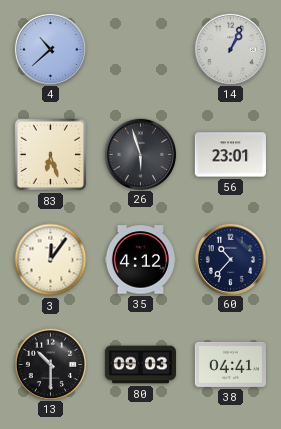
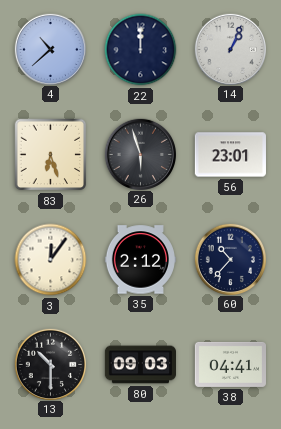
22: none -> 12:00
35: 4:12 -> 2:12
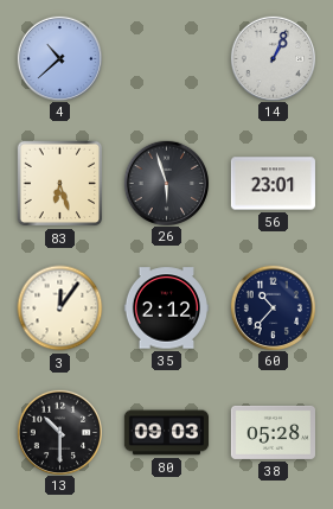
22: 12:00 -> none
38: 04:41 -> 05:28
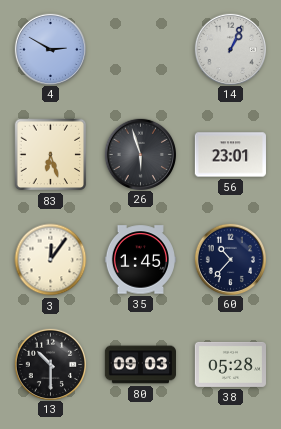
4: 10:38 -> 2:50
35: 2:12 -> 1:45
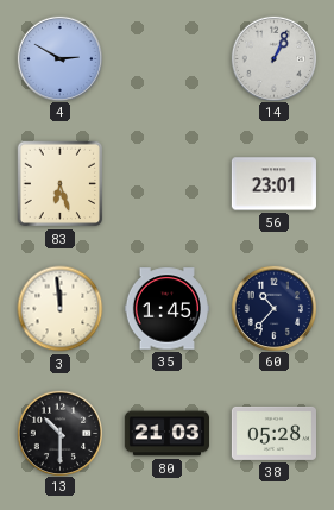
26: 5:57 -> none
3: 12:06 -> 11:59
80: 09:03 -> 21:03
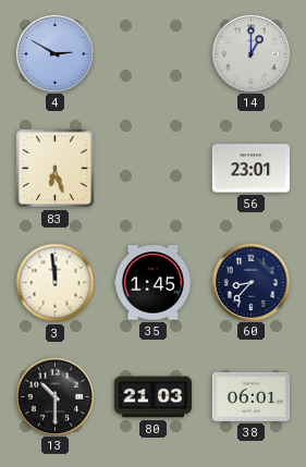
14: 1:04 -> 1:00
60: 10:37 -> 8:37
38: 05:28 -> 06:01
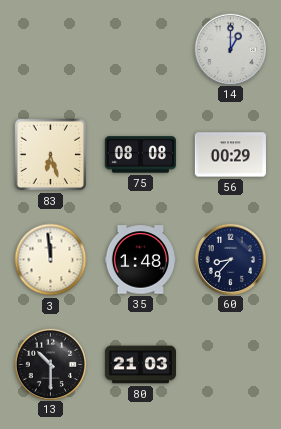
4: 2:50 -> none
75: none -> 08:08
56: 23:01 -> 00:29
35: 1:45 -> 1:48
38: 06:01 -> none
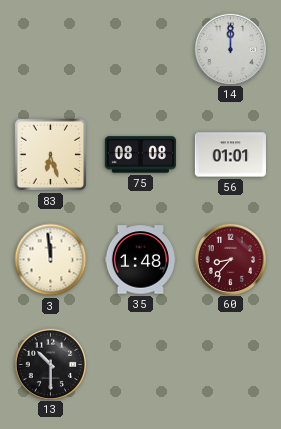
14: 1:00 -> 12:00
56: 00:29 -> 01:01
60 dial: navy -> burgundy
80: 21:03 -> none
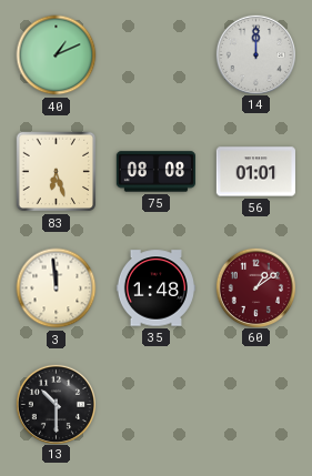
40: none -> 1:11
60: 8:37 -> 1:09
